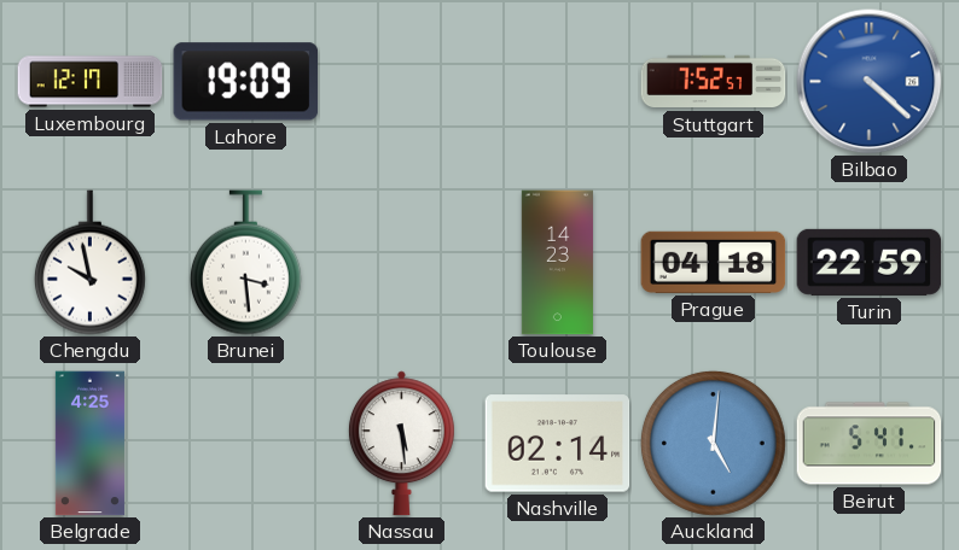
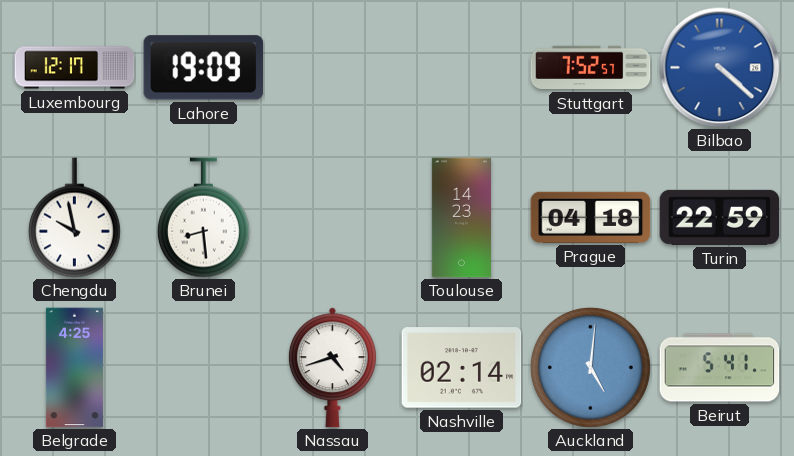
Brunei: 3:29 -> 8:29
Nassau: 5:29 -> 4:42
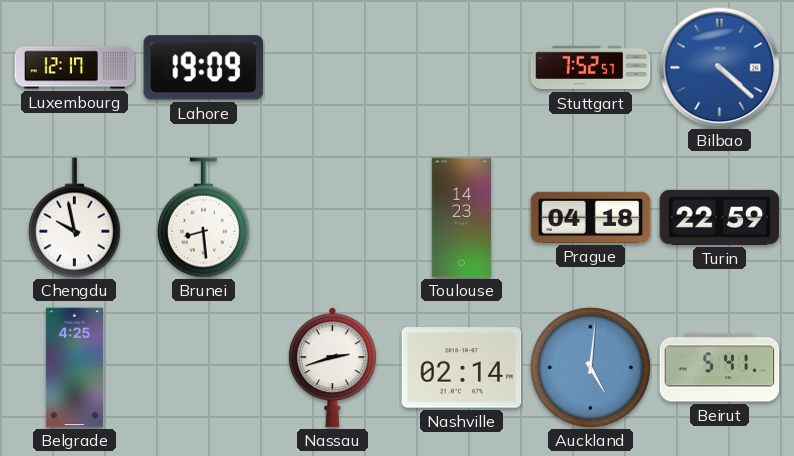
Nassau: 4:42 -> 2:42
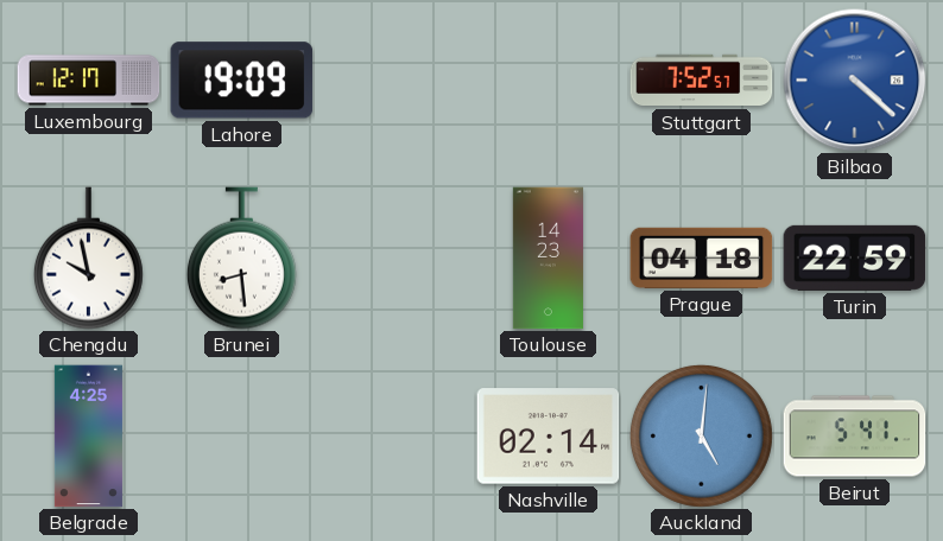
Nassau: 2:42 -> none
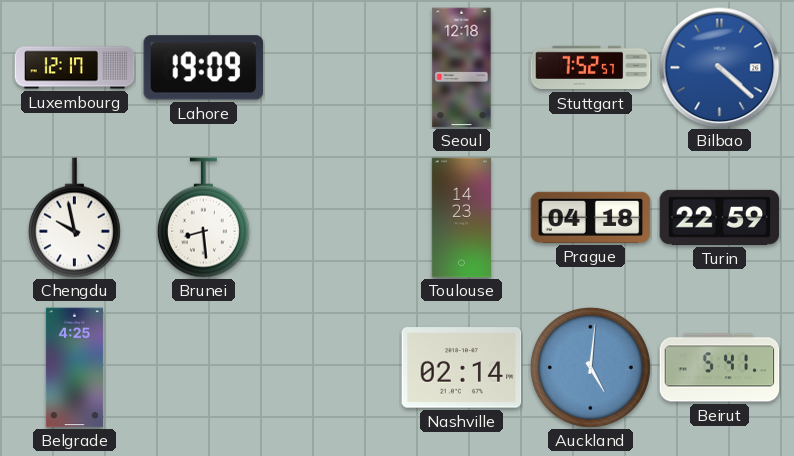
Seoul: none -> 12:18
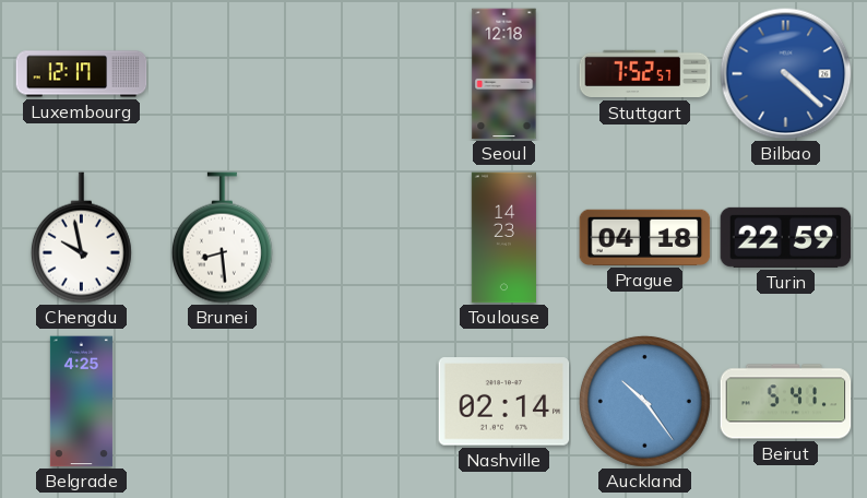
Lahore: 19:09 -> none
Auckland: 5:01 -> 10:24
